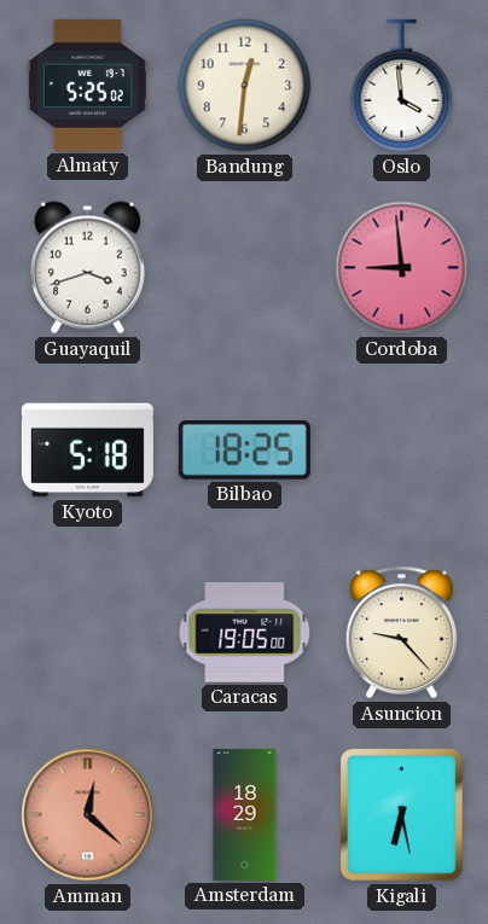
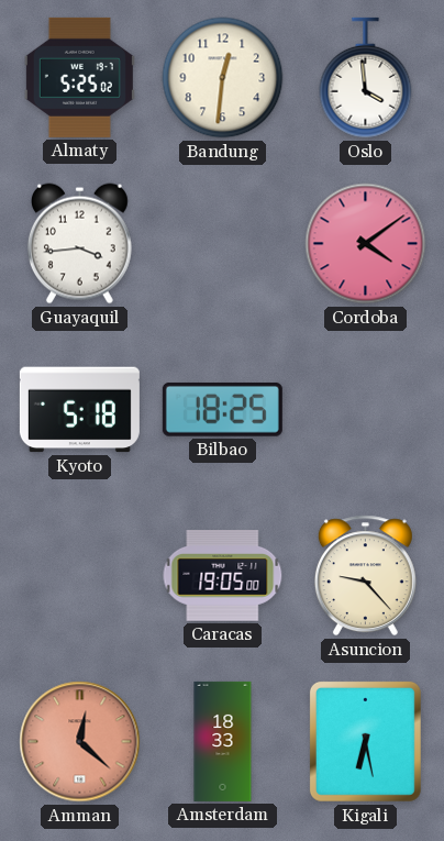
Guayaquil: 3:42 -> 3:44
Cordoba: 8:59 -> 4:09
Amsterdam: 18:29 -> 18:33
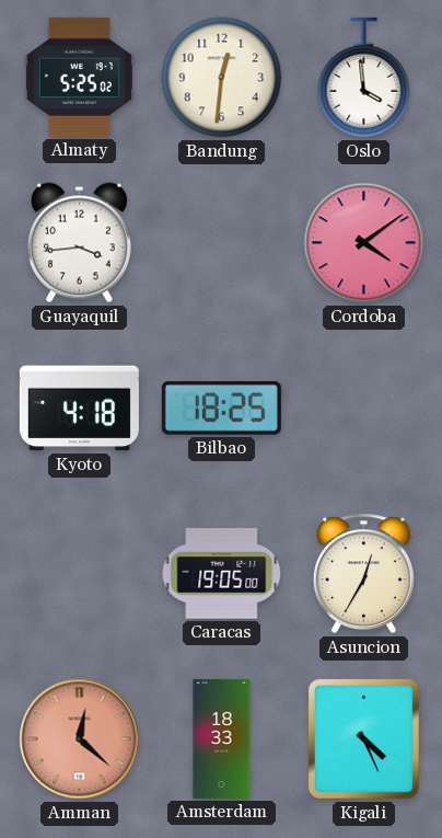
Kyoto: 5:18 -> 4:18
Asuncion: 9:23 -> 12:35
Kigali: 6:28 -> 4:26
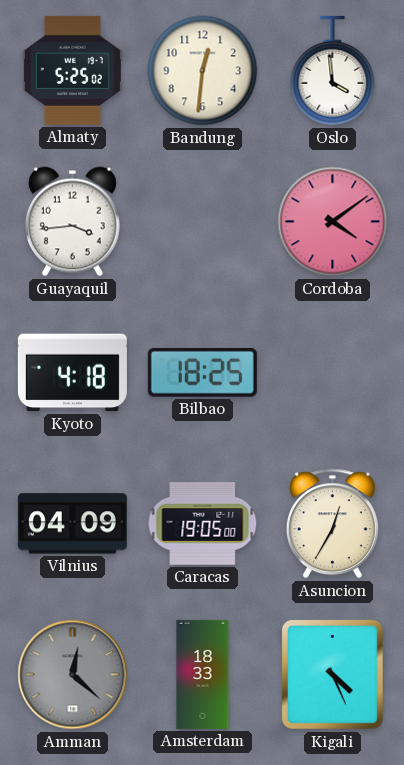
Vilnius: none -> 04:09
Amman dial: salmon -> grey
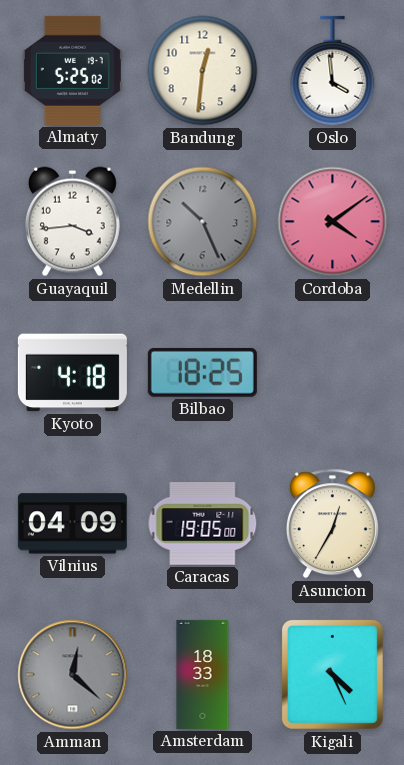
Medellin: none -> 10:26
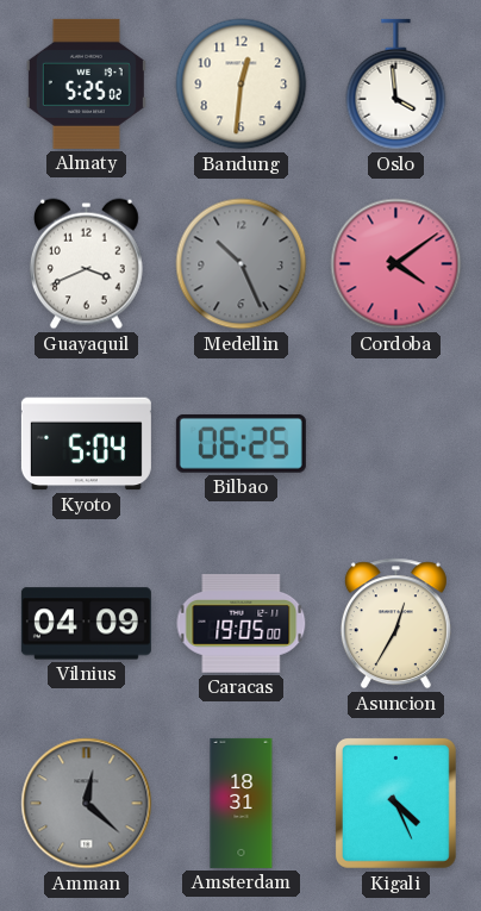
Guayaquil: 3:44 -> 3:41
Kyoto: 4:18 -> 5:04
Bilbao: 18:25 -> 06:25
Amsterdam: 18:33 -> 18:31
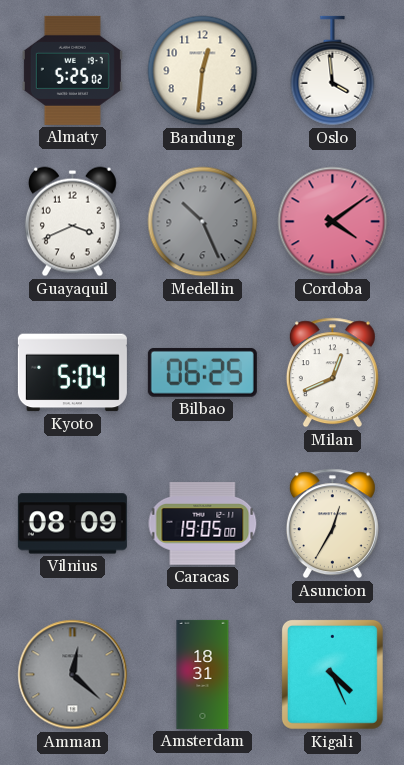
Milan: none -> 12:41
Vilnius: 04:09 -> 08:09
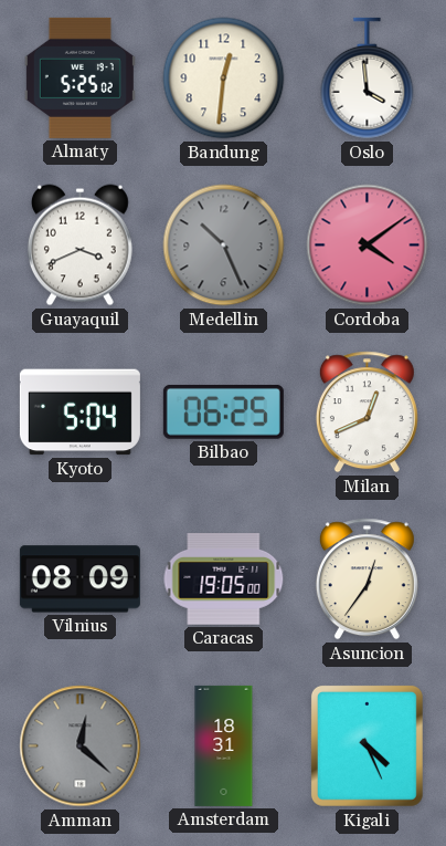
Asuncion: 12:35 -> 12:36
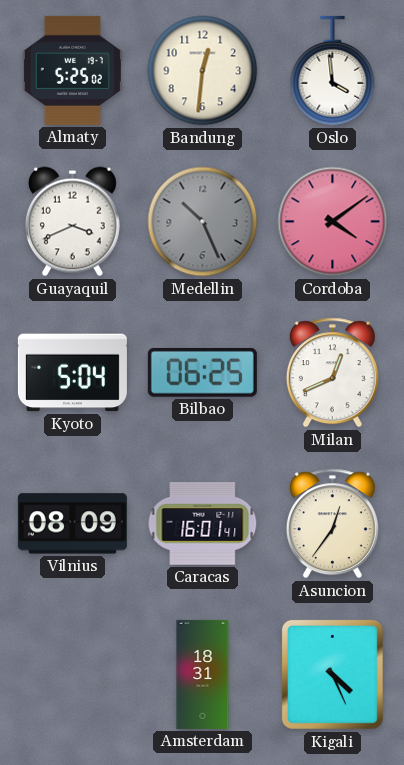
Caracas: 19:05 -> 16:01
Amman: 12:22 -> none
